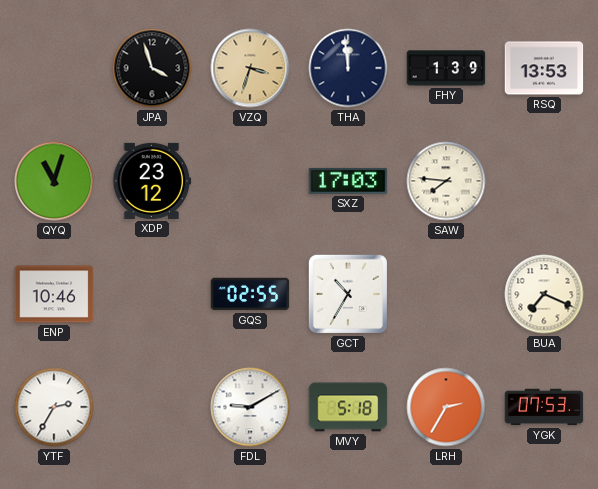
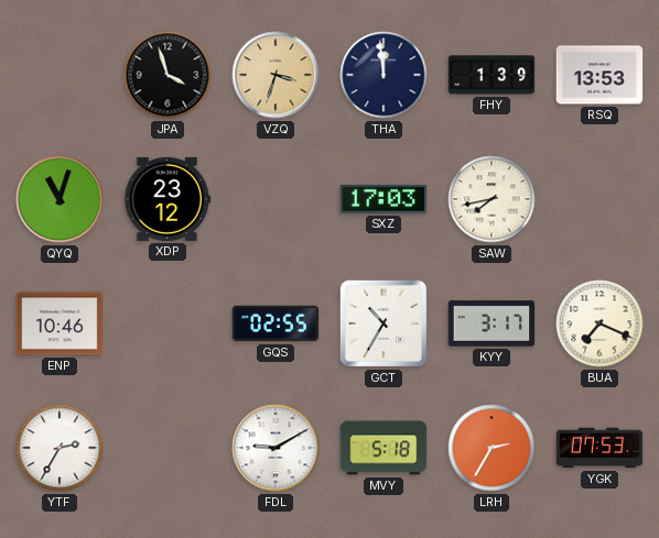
SAW: 7:46 -> 7:43
KYY: none -> 3:17
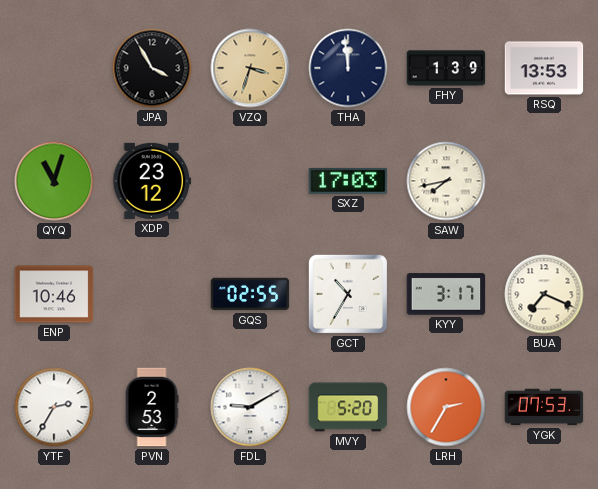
JPA: 3:57 -> 3:55
PVN: none -> 2:53
MVY: 5:18 -> 5:20
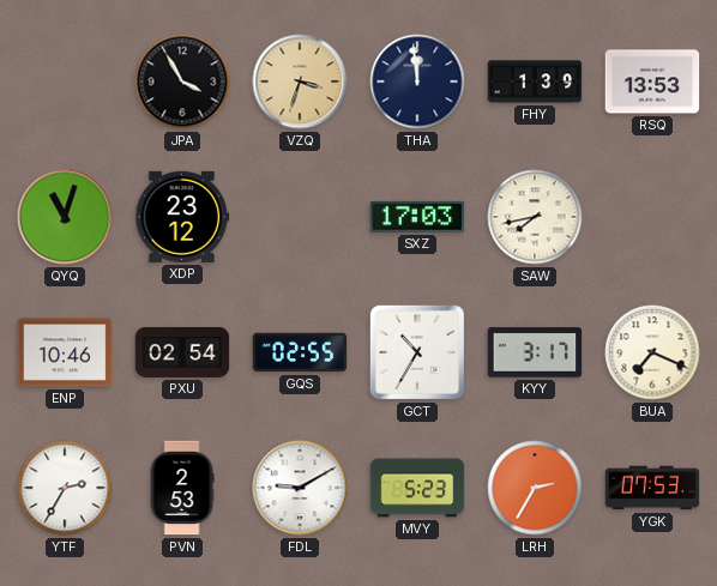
PXU: none -> 02:54
MVY: 5:20 -> 5:23
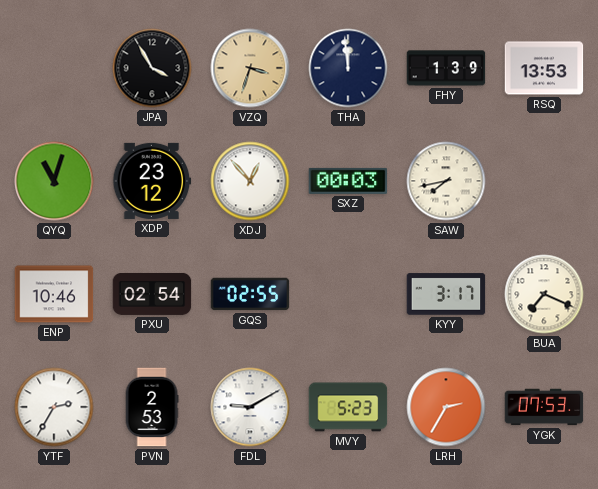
XDJ: none -> 12:53
SXZ: 17:03 -> 00:03
GCT: 10:35 -> none
